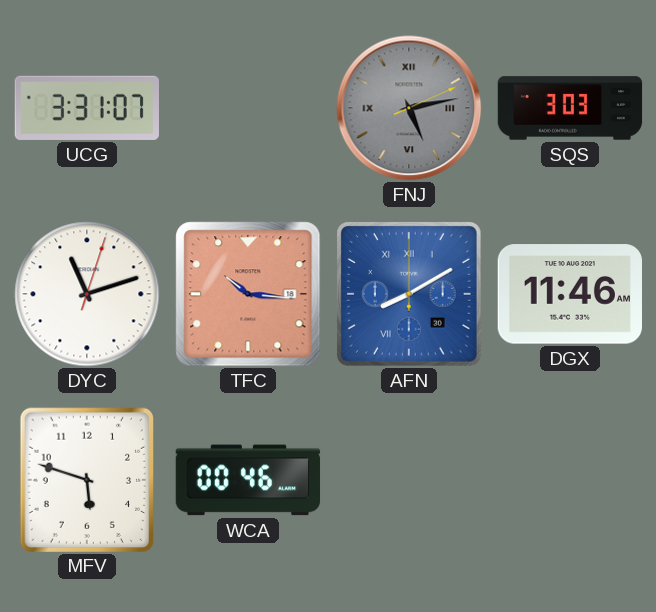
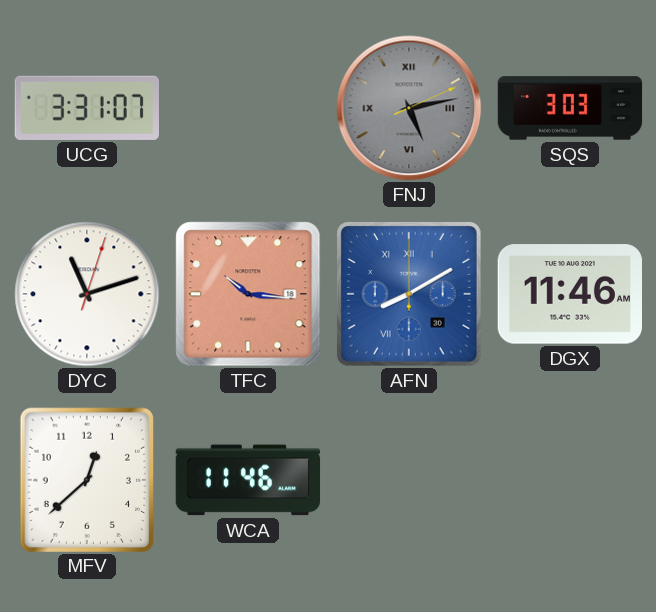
MFV: 5:48 -> 12:38
WCA: 00:46 -> 11:46
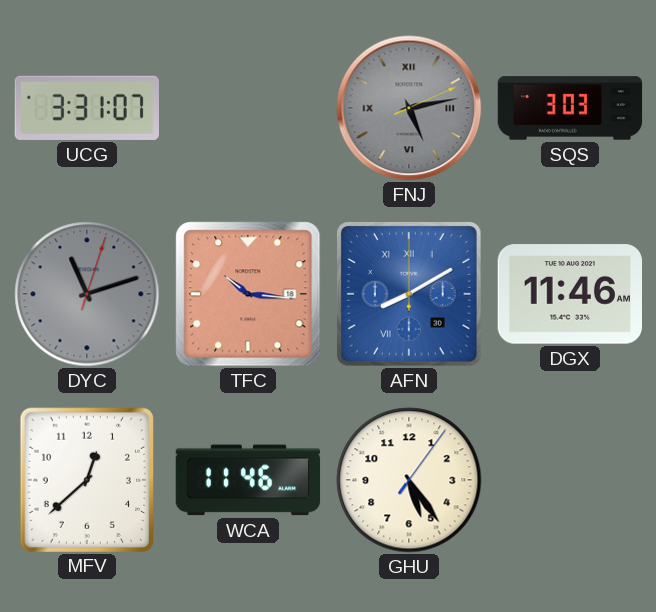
DYC dial: white -> grey
GHU: none -> 5:24
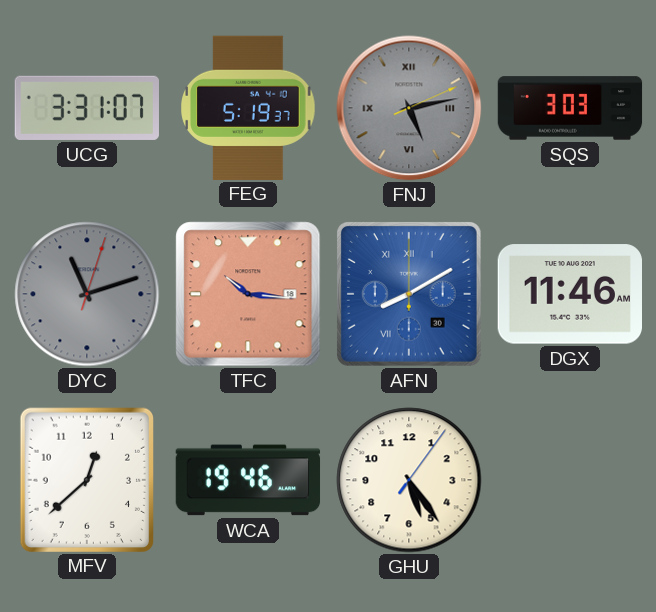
FEG: none -> 5:19
WCA: 11:46 -> 19:46
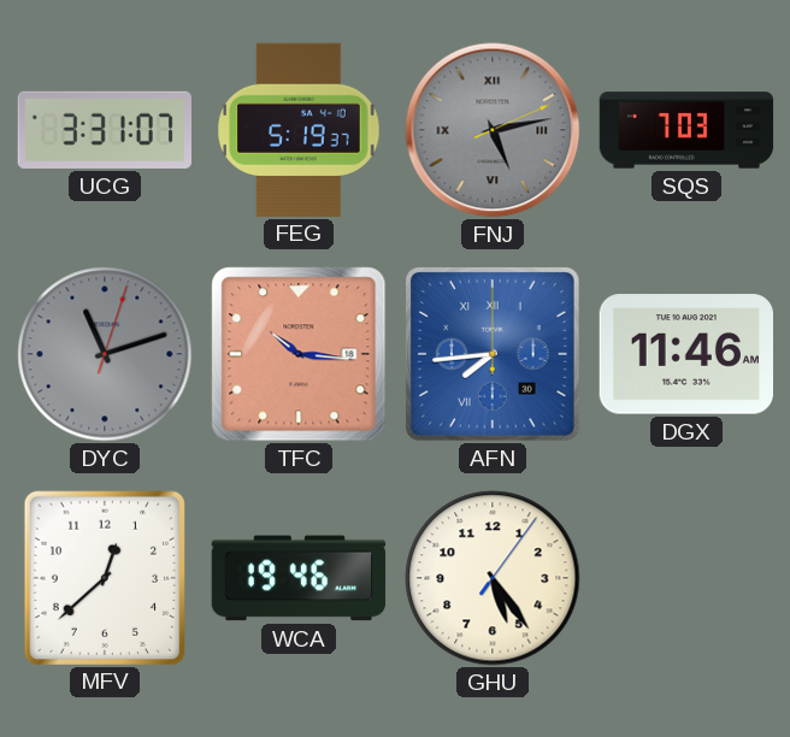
SQS: 3:03 -> 7:03
AFN: 8:10 -> 7:44
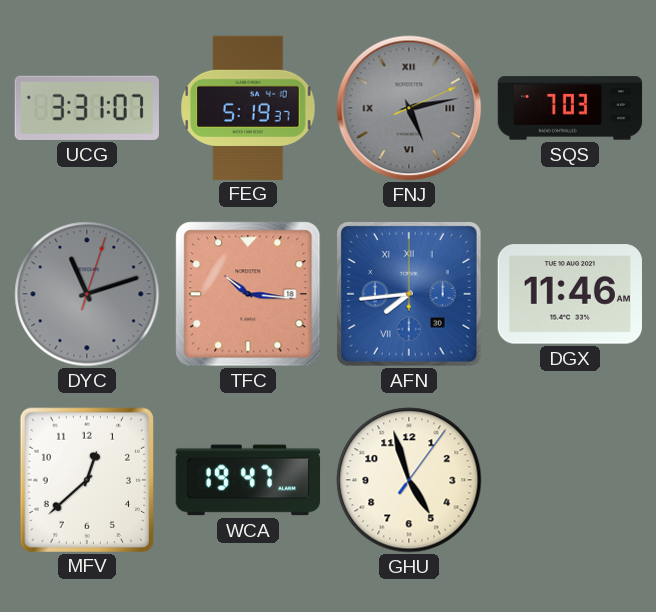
WCA: 19:46 -> 19:47
GHU: 5:24 -> 4:57
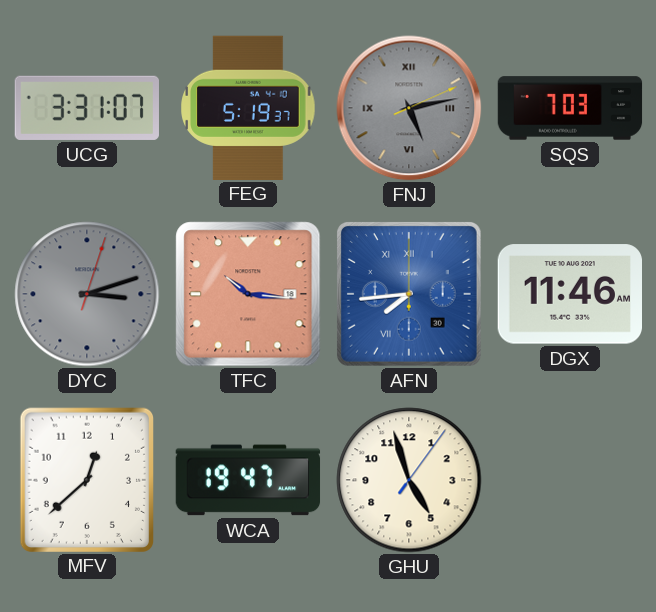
DYC: 11:12 -> 3:12
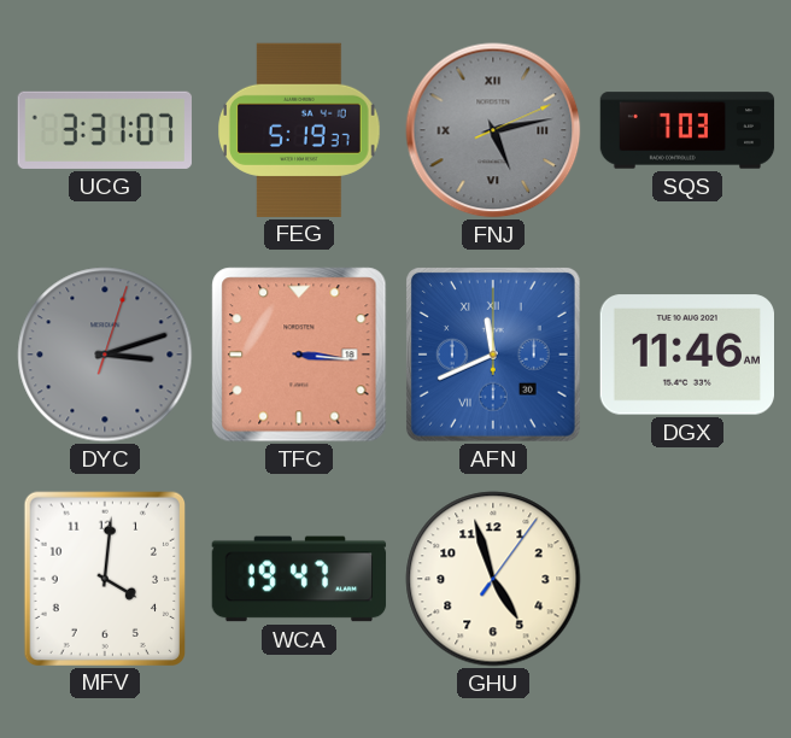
TFC: 10:16 -> 3:16
AFN: 7:44 -> 11:41
MFV: 12:38 -> 4:01
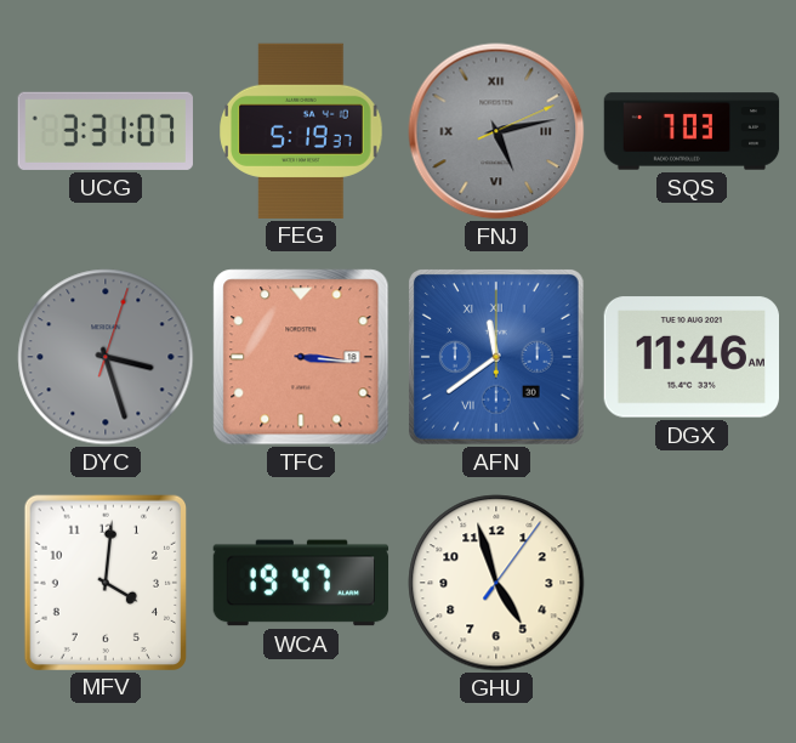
DYC: 3:12 -> 3:27
AFN: 11:41 -> 11:39
